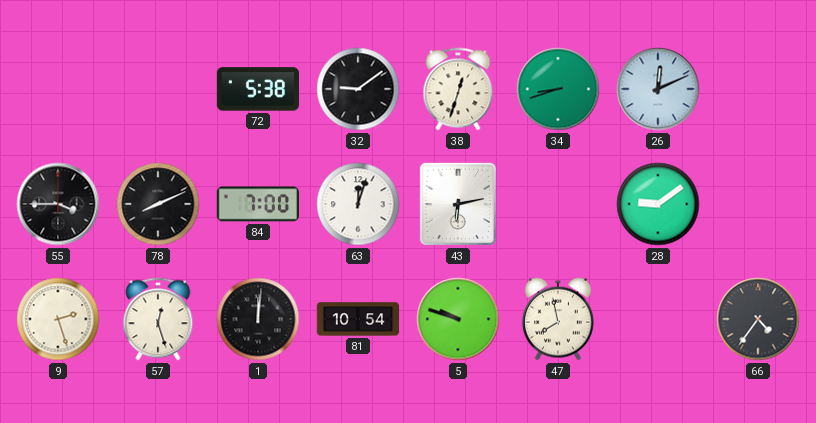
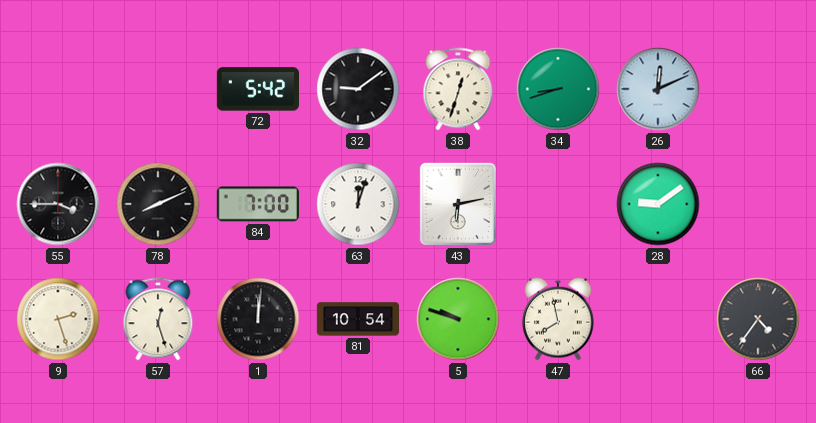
72: 5:38 -> 5:42
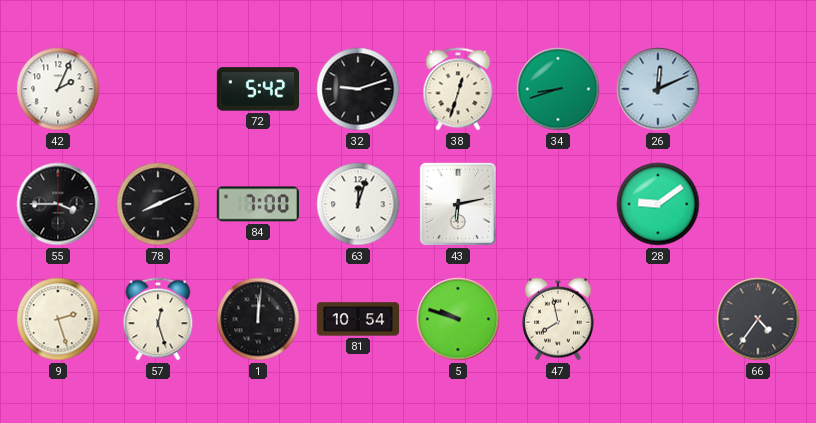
42: none -> 2:04
32: 9:09 -> 9:12
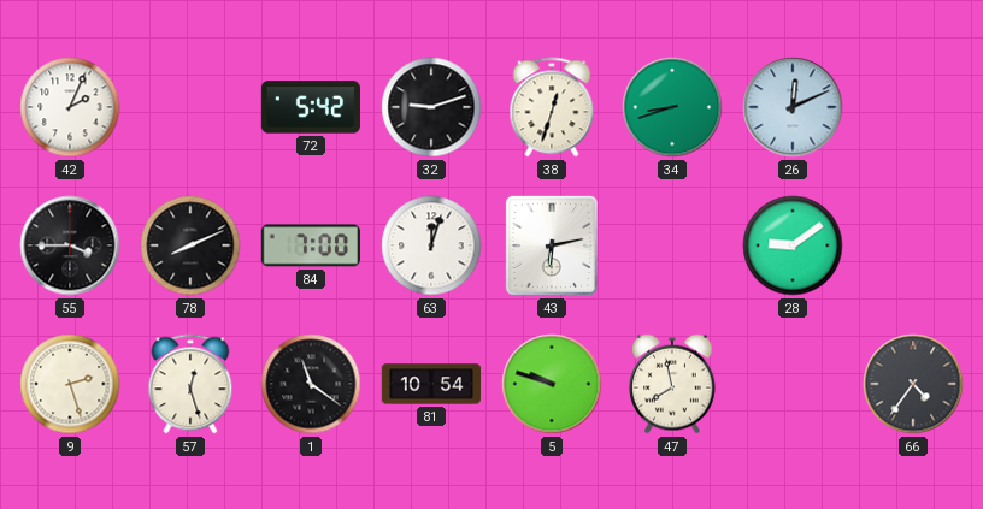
1: 12:01 -> 11:21
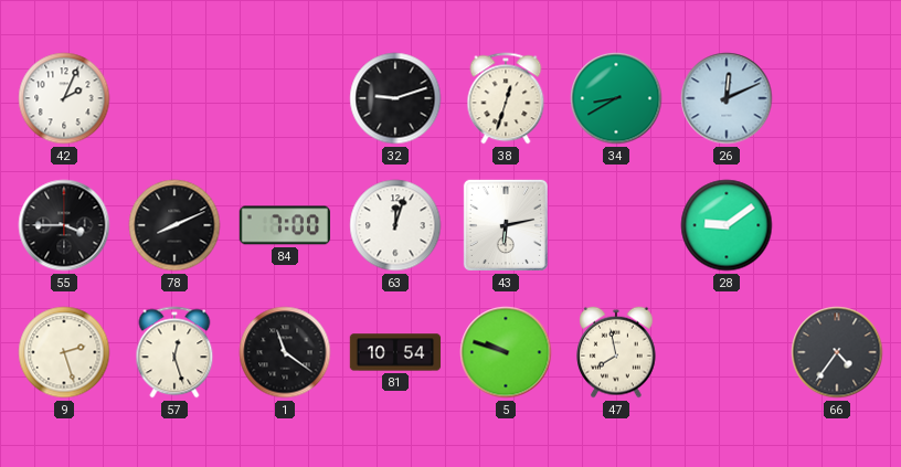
72: 5:42 -> none
34: 8:42 -> 8:40
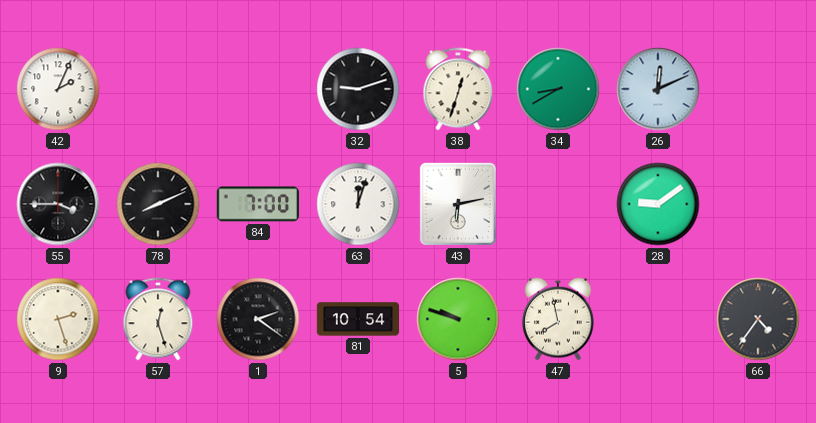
1: 11:21 -> 2:21
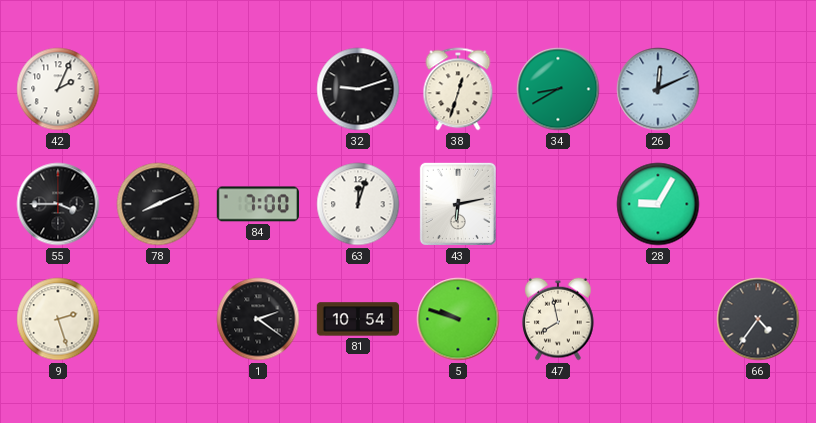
28: 9:09 -> 9:05
57: 12:27 -> none
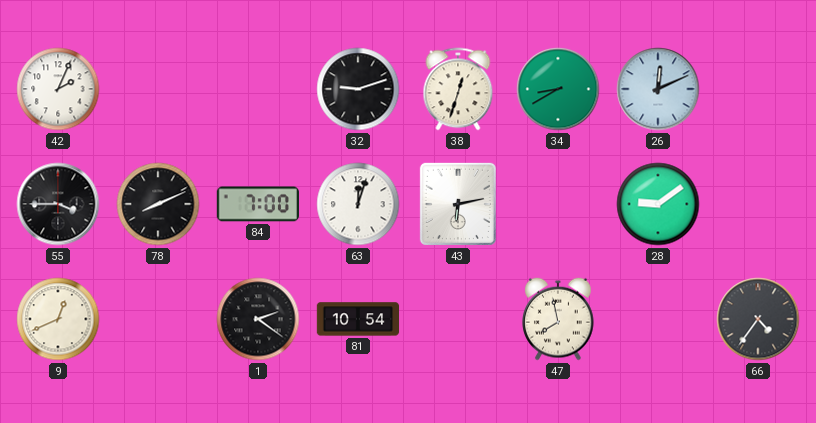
28: 9:05 -> 9:09
9: 2:27 -> 12:41
5: 9:48 -> none
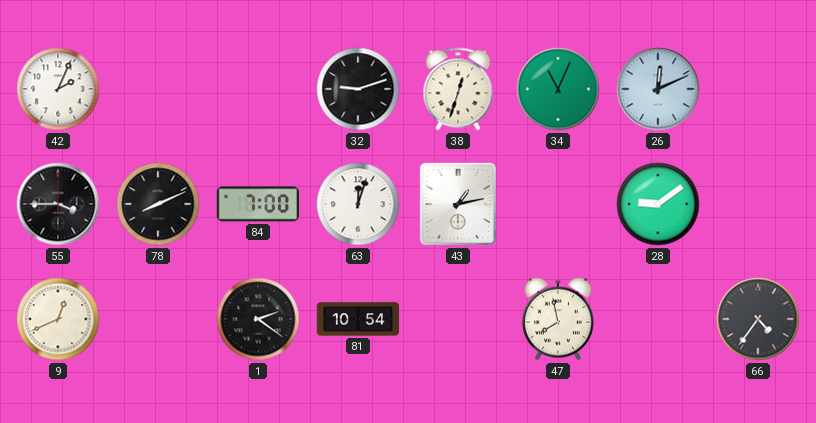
34: 8:40 -> 11:04
43: 6:13 -> 1:13
